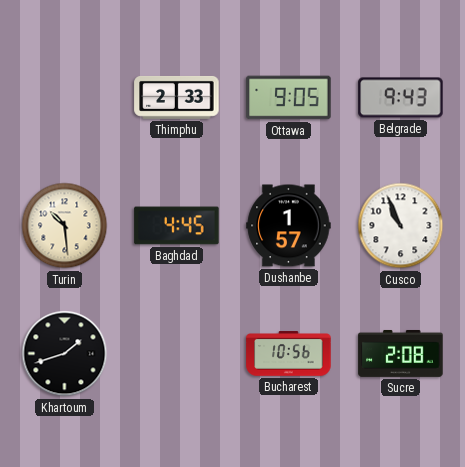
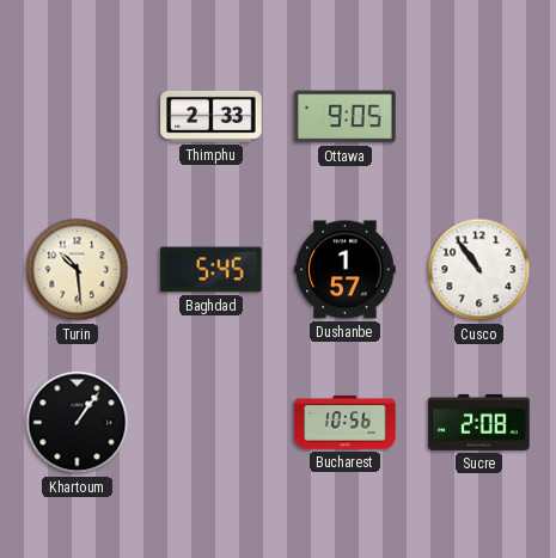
Belgrade: 9:43 -> none
Baghdad: 4:45 -> 5:45
Cusco: 10:56 -> 10:54
Khartoum: 1:42 -> 1:06
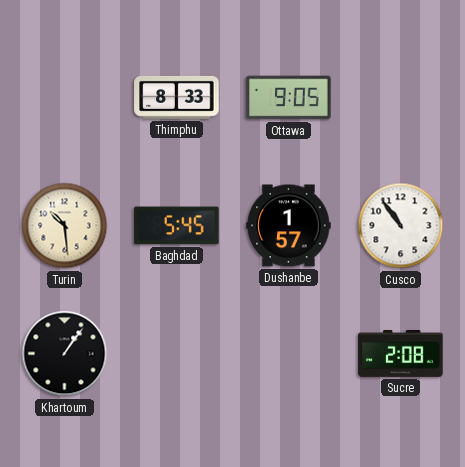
Thimphu: 2:33 -> 8:33
Bucharest: 10:56 -> none
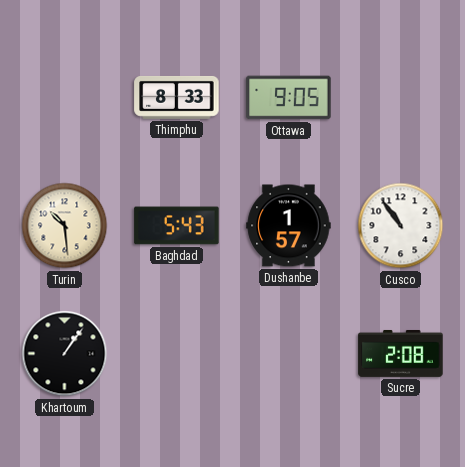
Baghdad: 5:45 -> 5:43
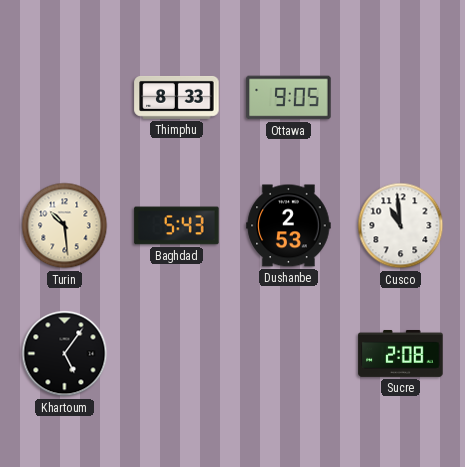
Dushanbe: 1:57 -> 2:53
Cusco: 10:54 -> 10:59
Khartoum: 1:06 -> 5:06
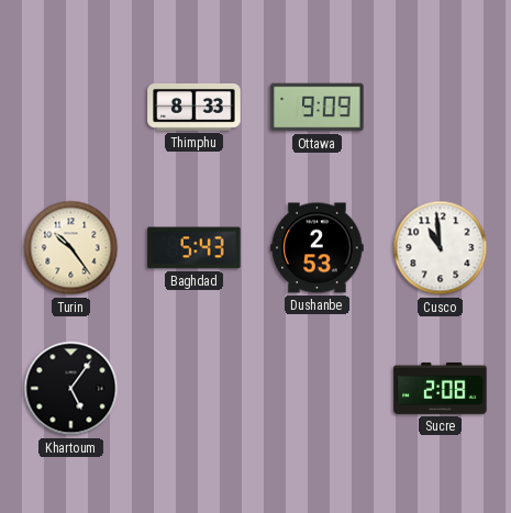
Ottawa: 9:05 -> 9:09
Turin: 10:29 -> 10:24
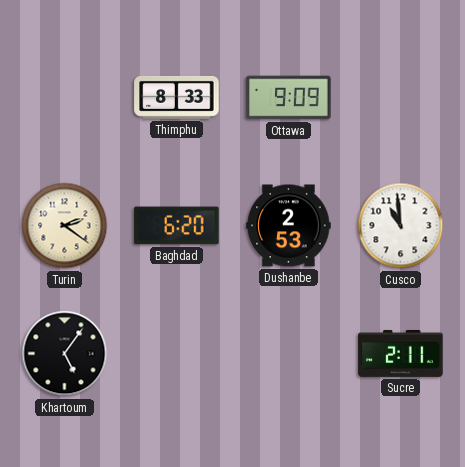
Turin: 10:24 -> 2:21
Baghdad: 5:43 -> 6:20
Sucre: 2:08 -> 2:11
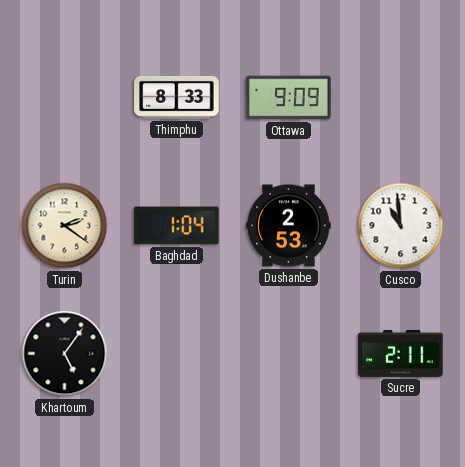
Baghdad: 6:20 -> 1:04
